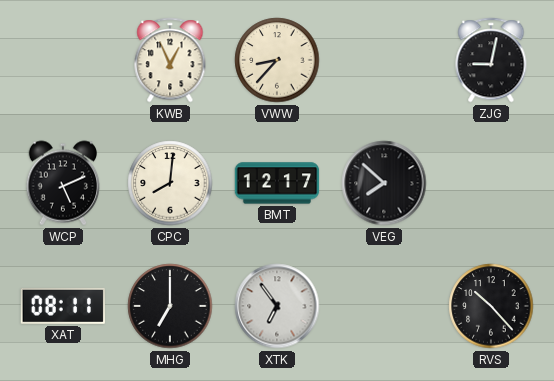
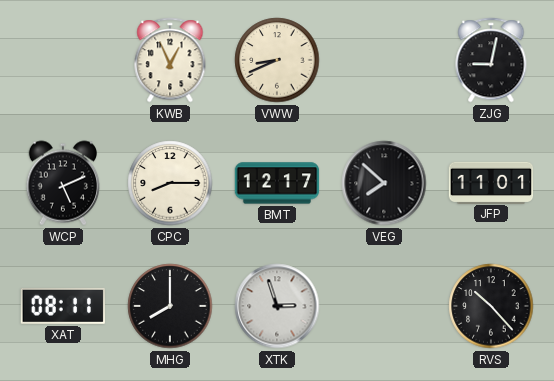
VWW: 8:37 -> 8:41
CPC: 8:01 -> 8:15
JFP: none -> 11:01
MHG: 7:00 -> 8:00
XTK: 6:54 -> 2:57
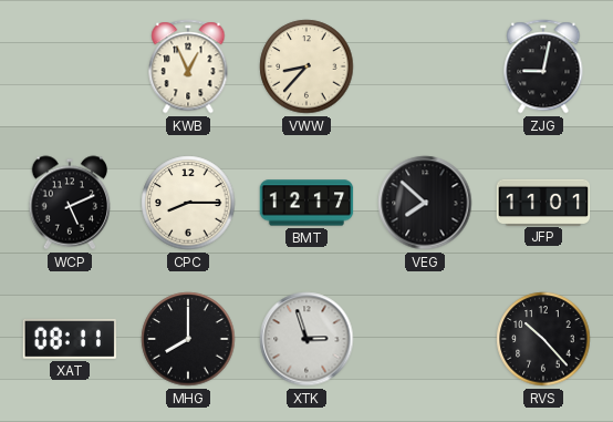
VWW: 8:41 -> 8:37
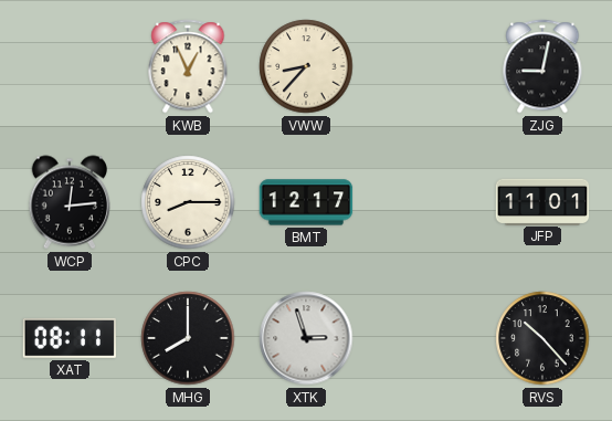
WCP: 5:11 -> 12:14
VEG: 7:52 -> none
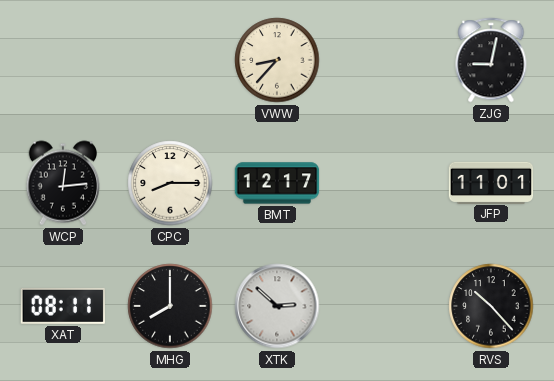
KWB: 12:56 -> none
XTK: 2:57 -> 2:52
